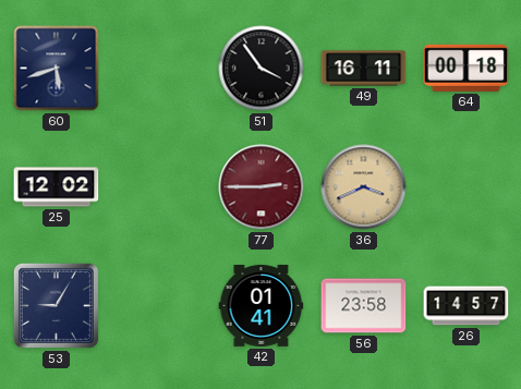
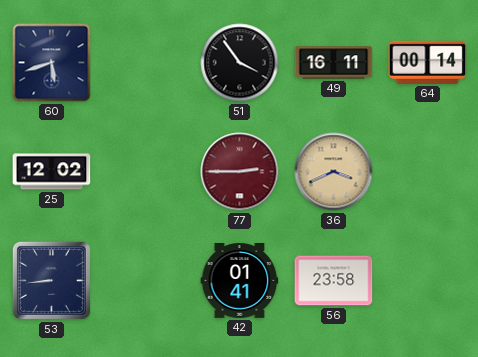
64: 00:18 -> 00:14
53: 9:05 -> 8:44
26: 14:57 -> none
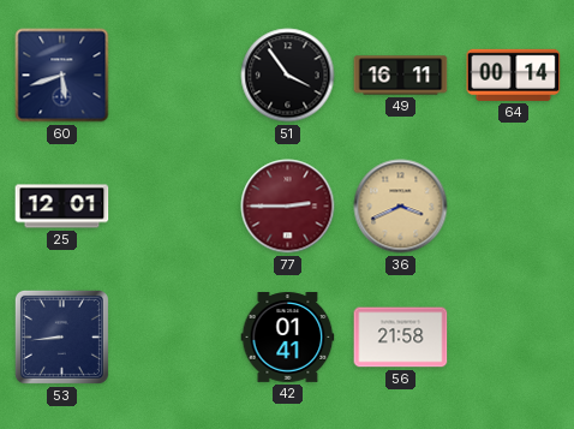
25: 12:02 -> 12:01
56: 23:58 -> 21:58
